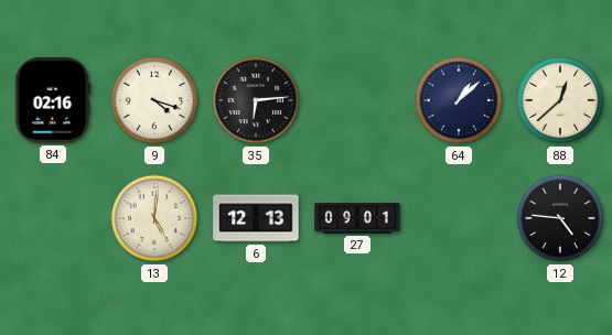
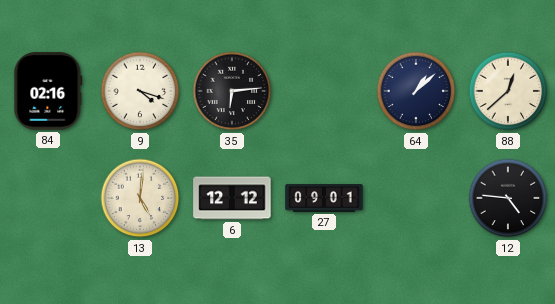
6: 12:13 -> 12:12
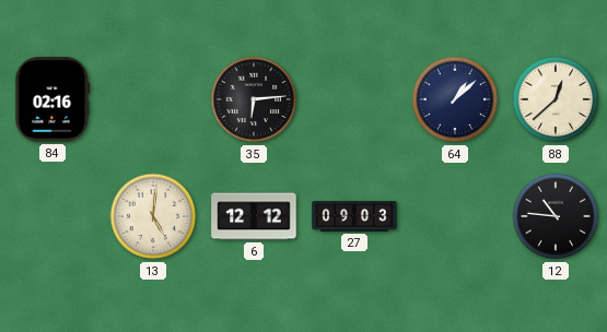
9: 4:18 -> none
27: 09:01 -> 09:03
12: 4:46 -> 10:46
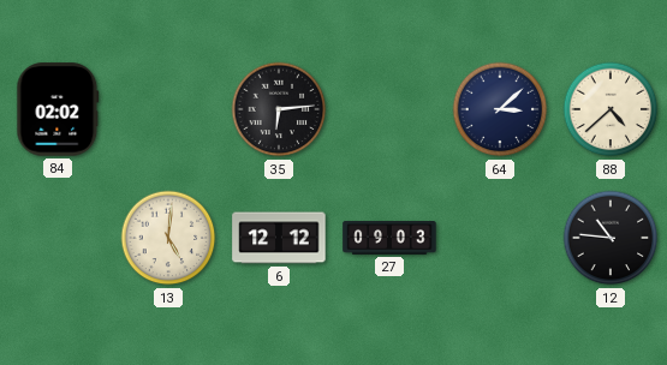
84: 02:16 -> 02:02
64: 1:08 -> 3:08
88: 12:38 -> 4:38
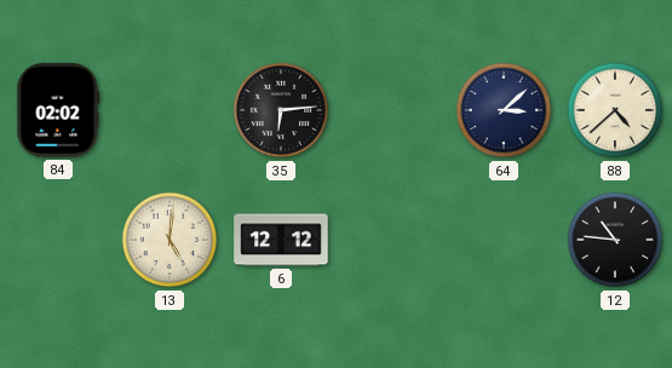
27: 09:03 -> none
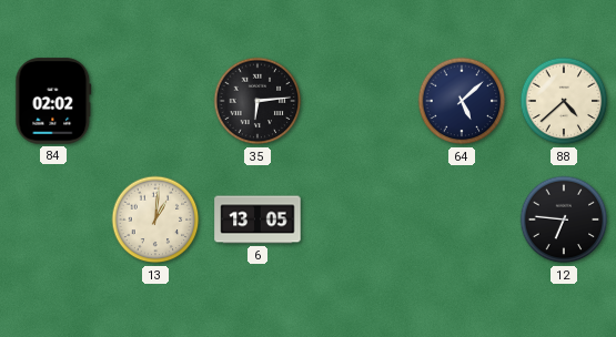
64: 3:08 -> 5:08
13: 5:01 -> 1:01
6: 12:12 -> 13:05
12: 10:46 -> 6:46
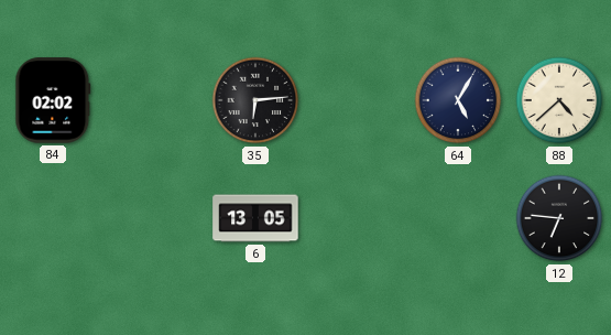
64: 5:08 -> 5:05
13: 1:01 -> none
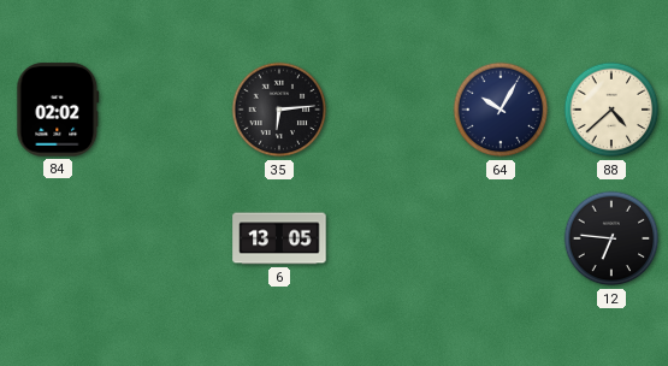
64: 5:05 -> 10:05
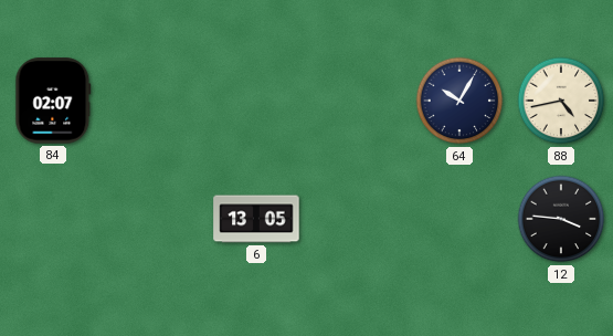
84: 02:02 -> 02:07
35: 6:14 -> none
88: 4:38 -> 4:43
12: 6:46 -> 3:46
